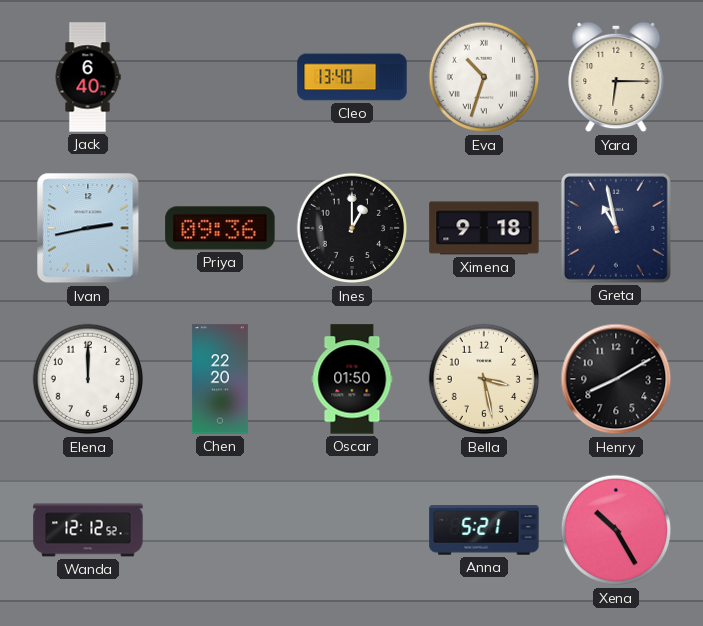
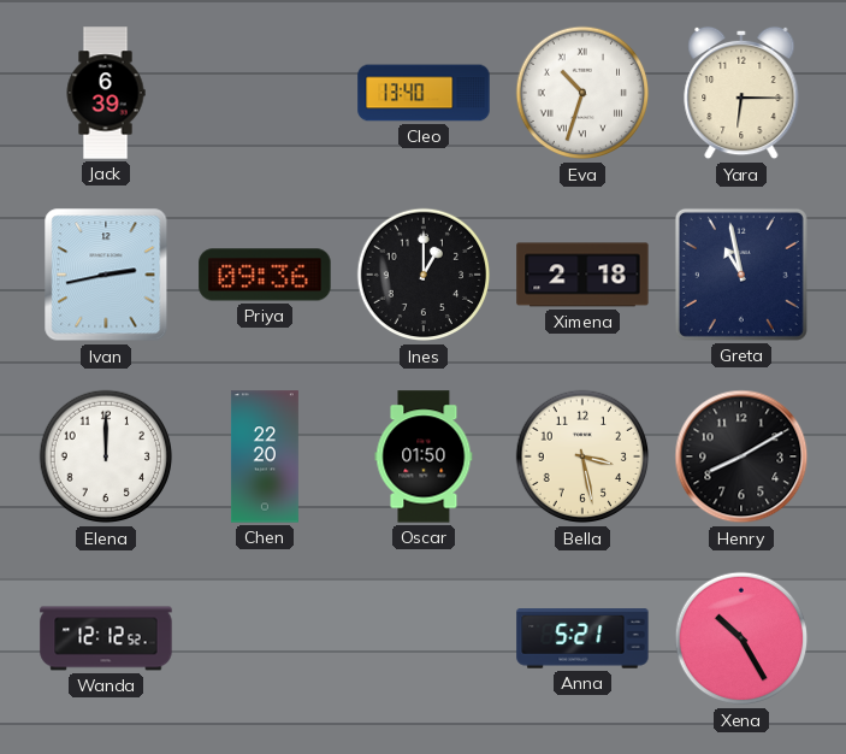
Jack: 6:40 -> 6:39
Ximena: 9:18 -> 2:18
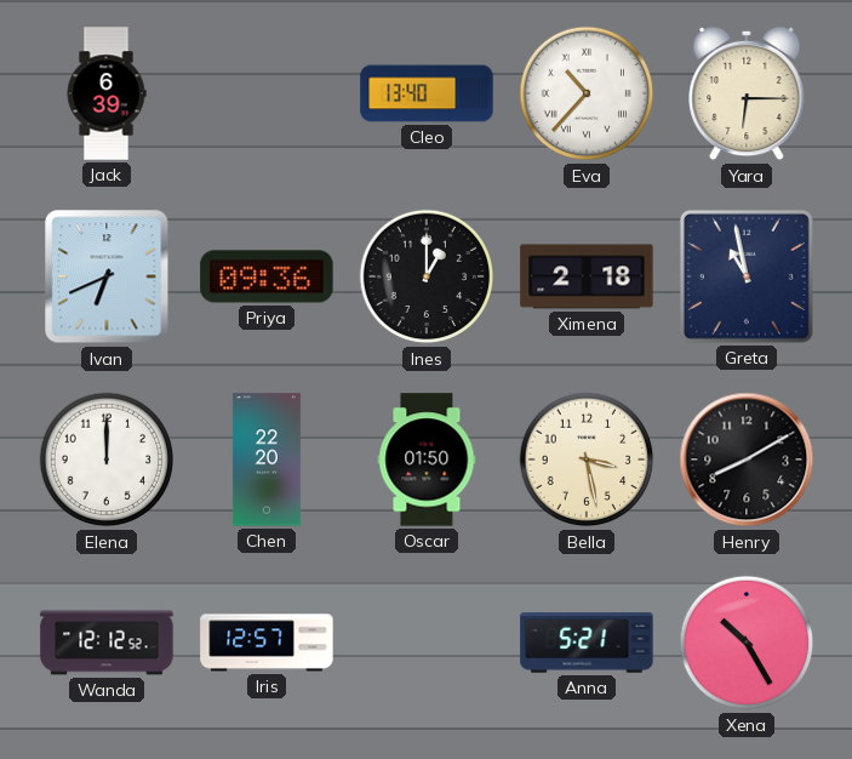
Eva: 10:33 -> 10:37
Ivan: 2:43 -> 6:41
Iris: none -> 12:57
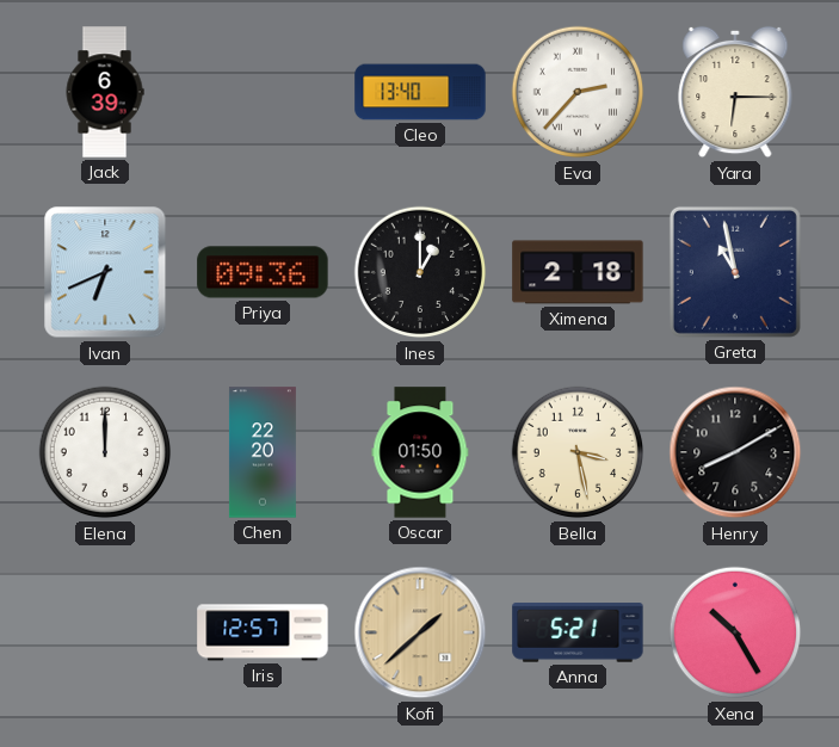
Eva: 10:37 -> 2:37
Wanda: 12:12 -> none
Kofi: none -> 1:38
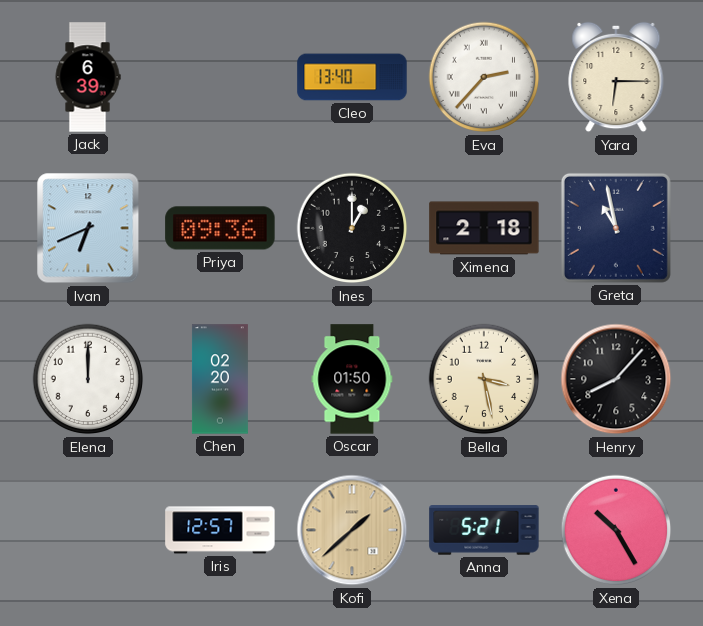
Chen: 22:20 -> 02:20
Henry: 8:10 -> 8:07
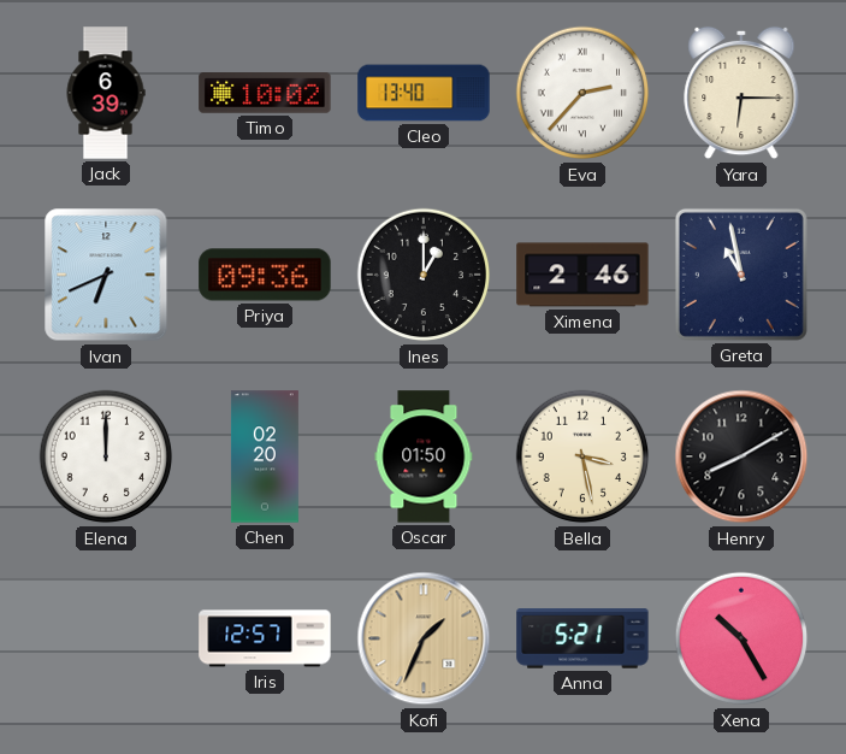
Timo: none -> 10:02
Ximena: 2:18 -> 2:46
Henry: 8:07 -> 8:10
Kofi: 1:38 -> 1:34
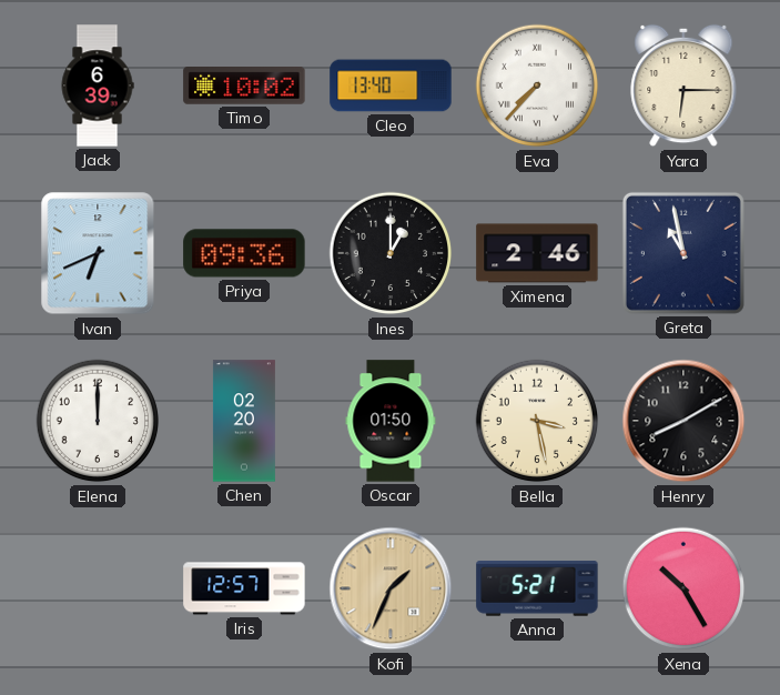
Eva: 2:37 -> 7:37
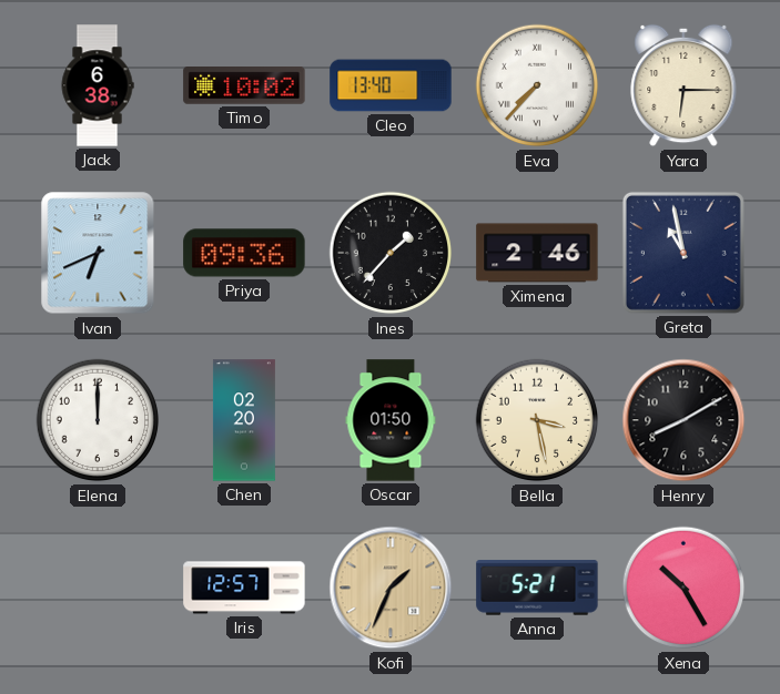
Jack: 6:39 -> 6:38
Ines: 1:00 -> 1:37
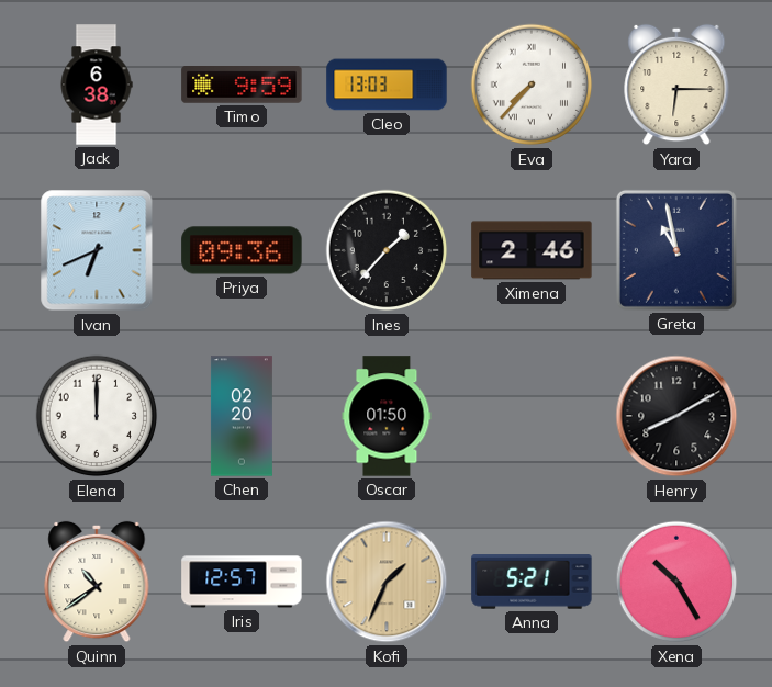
Timo: 10:02 -> 9:59
Cleo: 13:40 -> 13:03
Bella: 3:28 -> none
Quinn: none -> 10:39
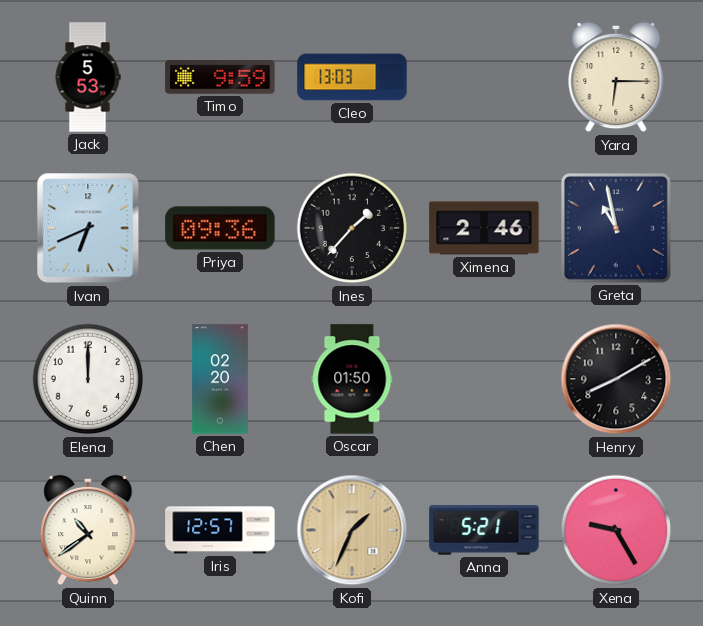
Jack: 6:38 -> 5:53
Eva: 7:37 -> none
Xena: 10:25 -> 9:25
